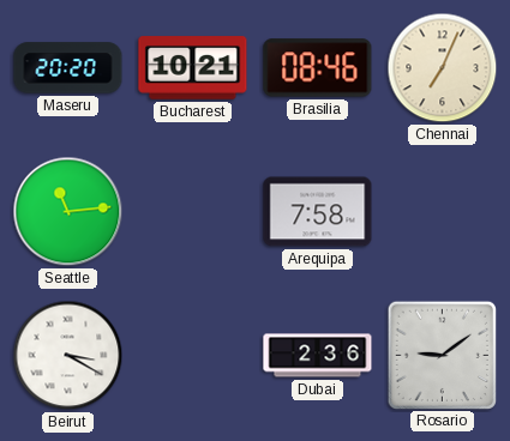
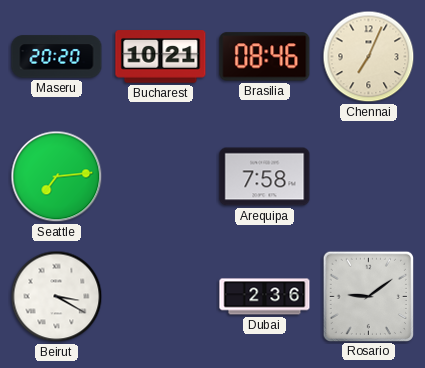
Seattle: 11:14 -> 7:14
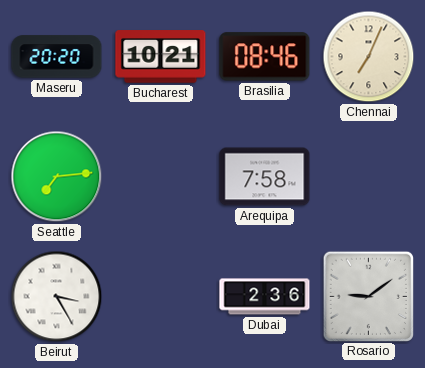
Beirut: 3:20 -> 3:25
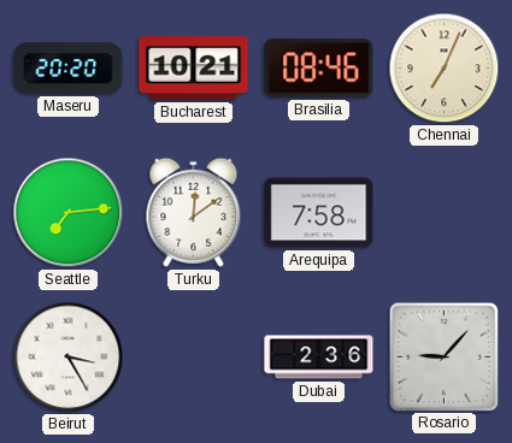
Turku: none -> 12:09
Rosario: 9:09 -> 9:07
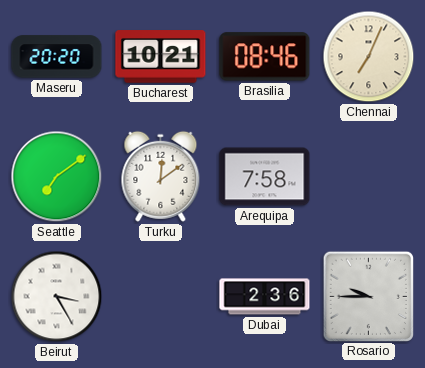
Seattle: 7:14 -> 7:09
Rosario: 9:07 -> 9:45
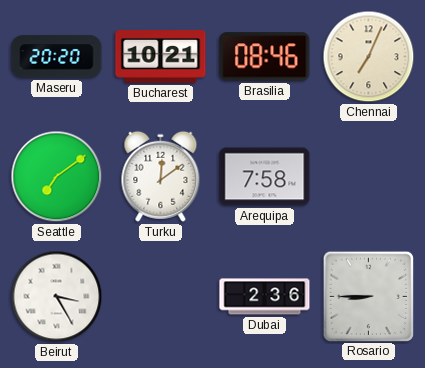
Rosario: 9:45 -> 8:45
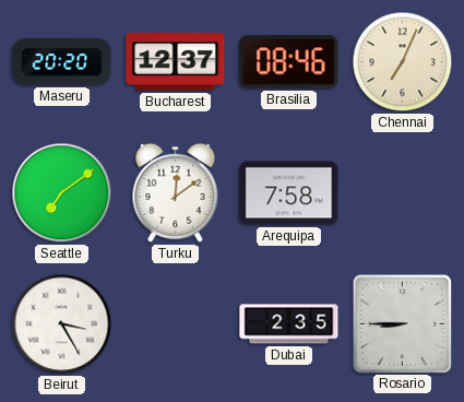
Bucharest: 10:21 -> 12:37
Dubai: 2:36 -> 2:35
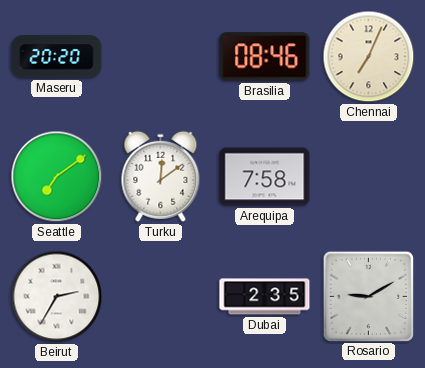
Bucharest: 12:37 -> none
Beirut: 3:25 -> 2:35
Rosario: 8:45 -> 9:10
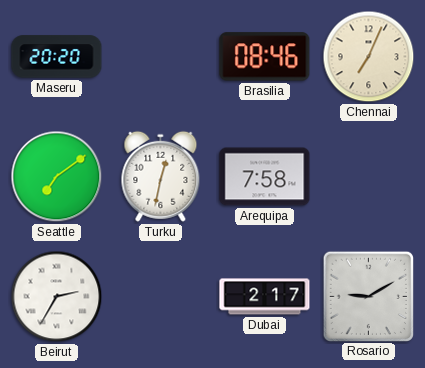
Turku: 12:09 -> 12:32
Dubai: 2:35 -> 2:17
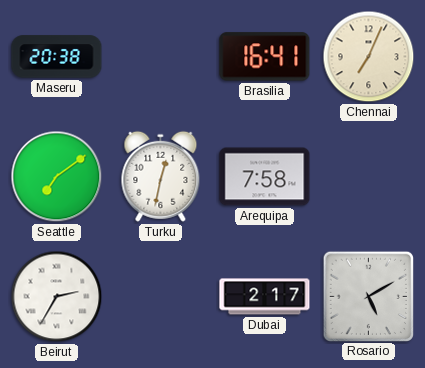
Maseru: 20:20 -> 20:38
Brasilia: 08:46 -> 16:41
Rosario: 9:10 -> 5:10
